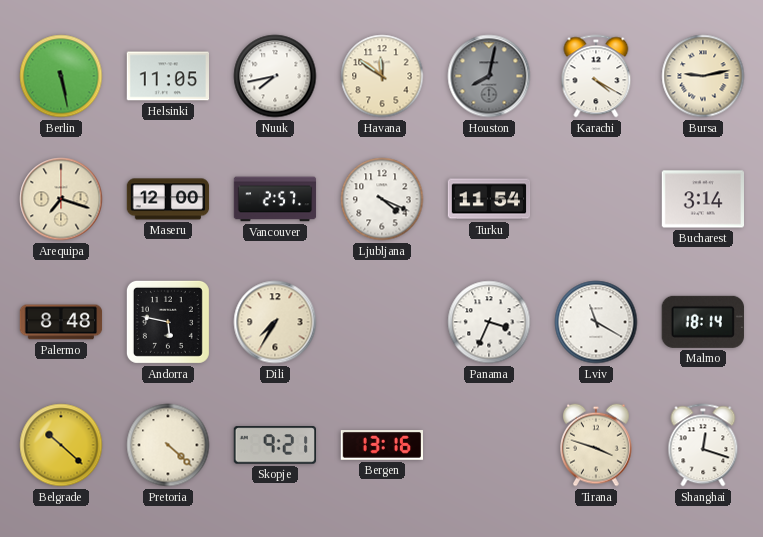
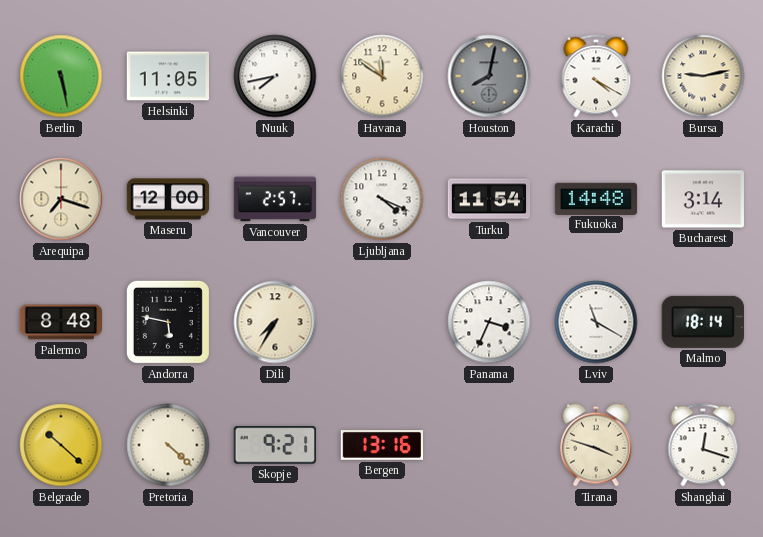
Fukuoka: none -> 14:48
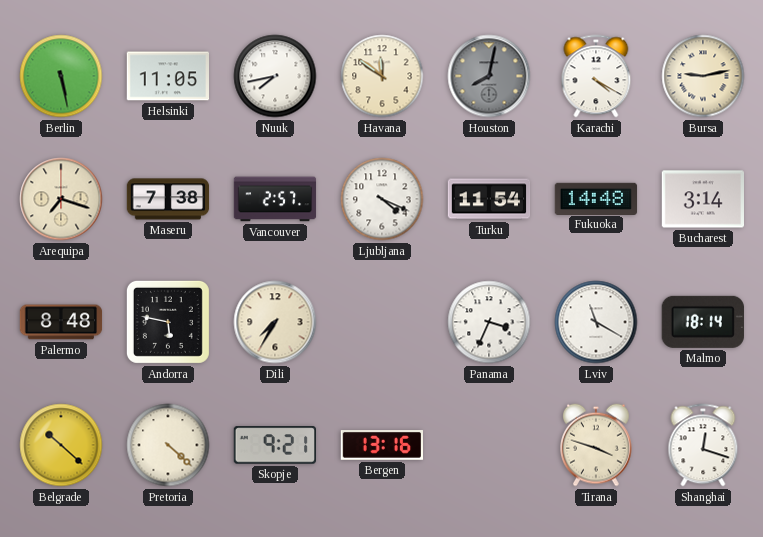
Maseru: 12:00 -> 7:38
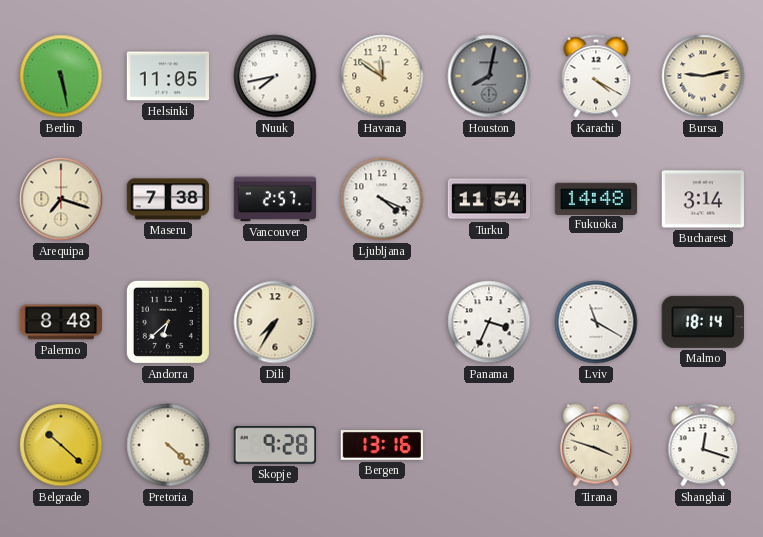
Andorra: 5:47 -> 6:38
Skopje: 9:21 -> 9:28
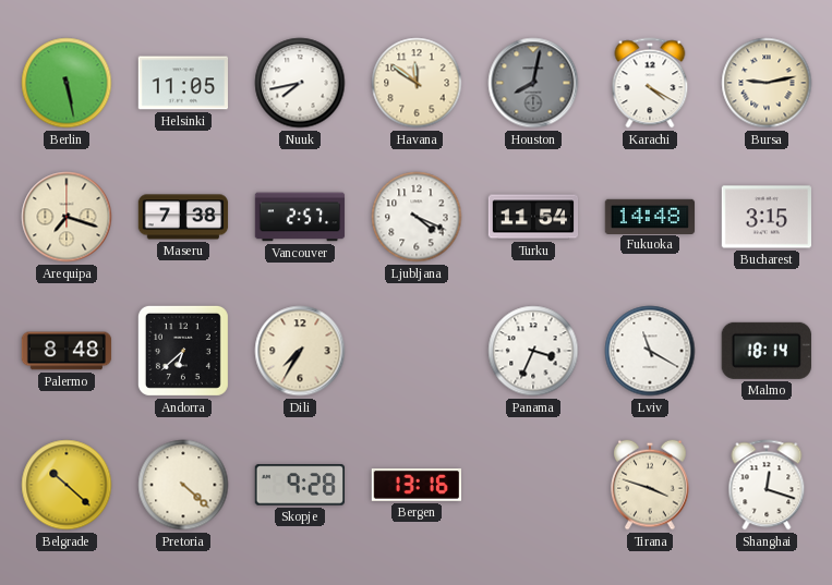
Bucharest: 3:14 -> 3:15
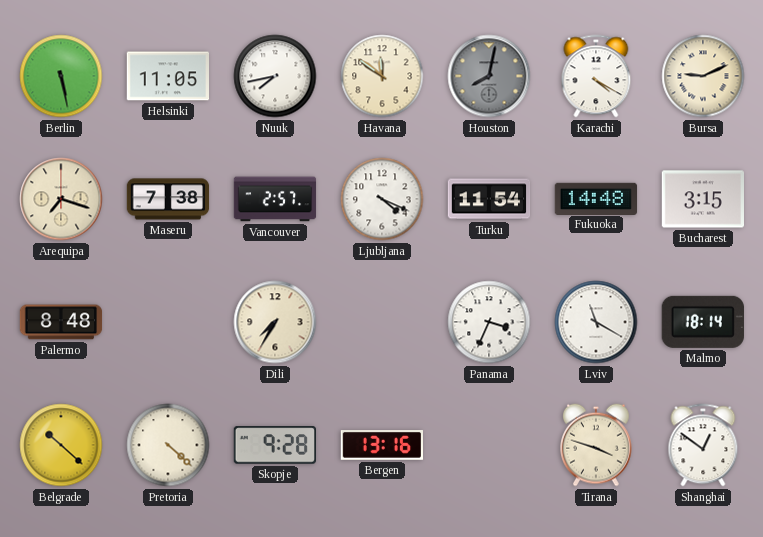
Bursa: 9:13 -> 9:11
Andorra: 6:38 -> none
Shanghai: 12:18 -> 12:51
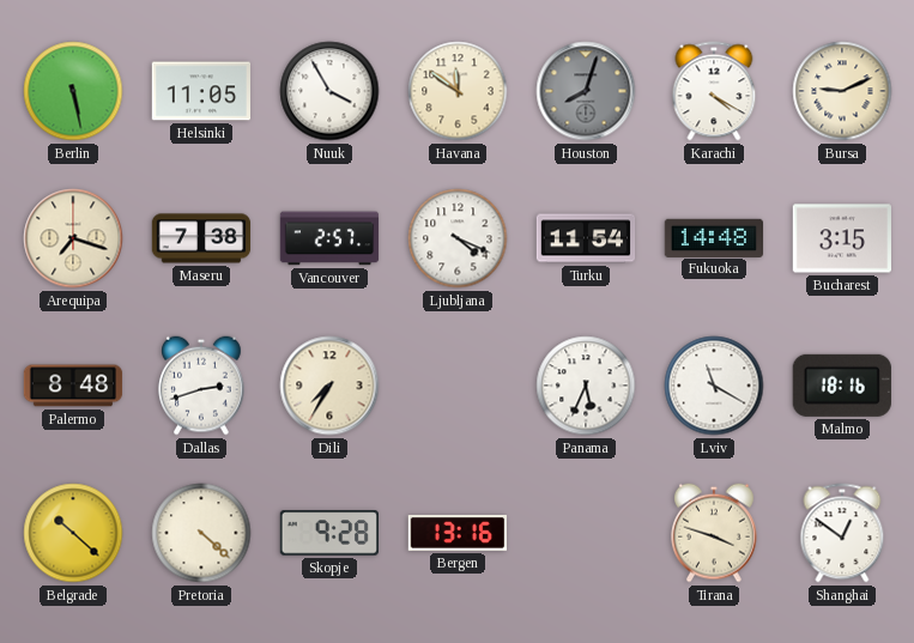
Nuuk: 7:43 -> 3:55
Houston: 8:02 -> 8:03
Dallas: none -> 2:42
Panama: 3:34 -> 5:34
Malmo: 18:14 -> 18:16
